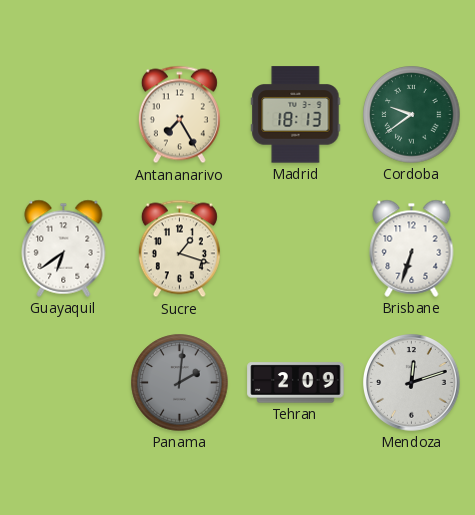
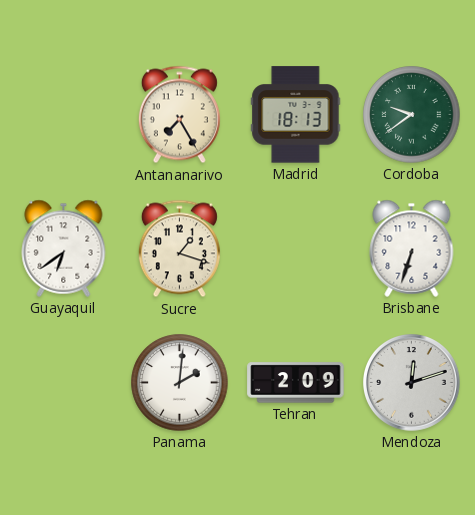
Panama dial: grey -> white
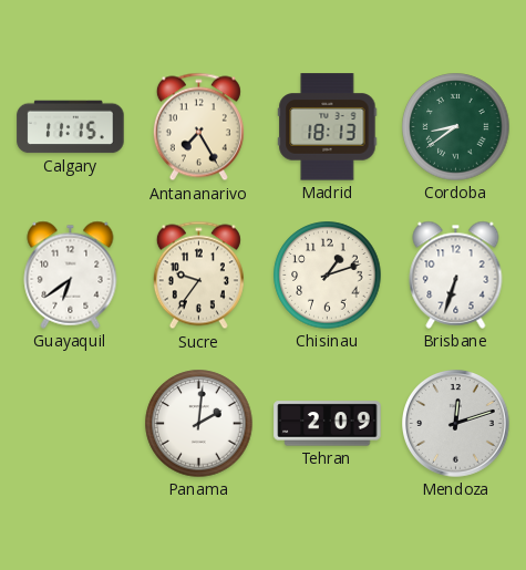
Calgary: none -> 11:15
Cordoba: 9:39 -> 8:39
Sucre: 1:18 -> 9:36
Chisinau: none -> 1:12
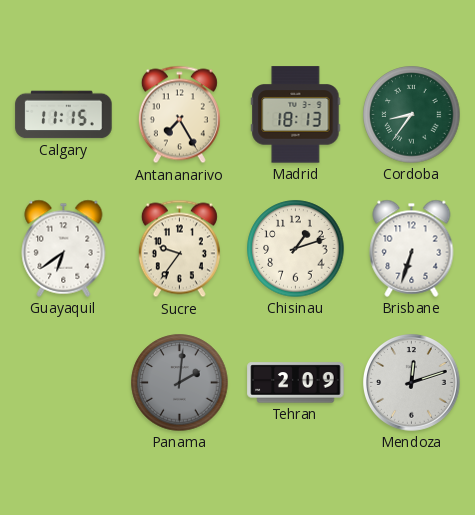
Cordoba: 8:39 -> 8:36
Panama dial: white -> grey
